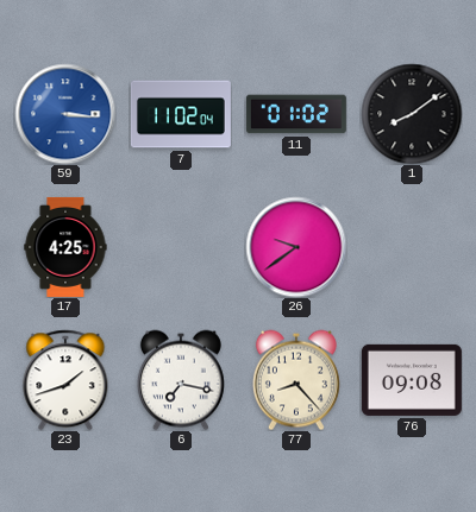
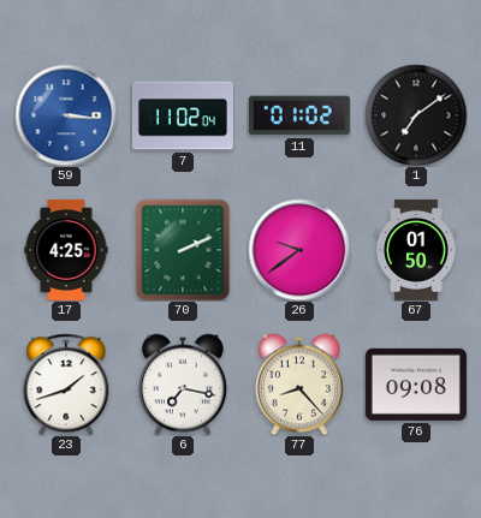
1: 8:09 -> 7:09
70: none -> 2:11
67: none -> 01:50
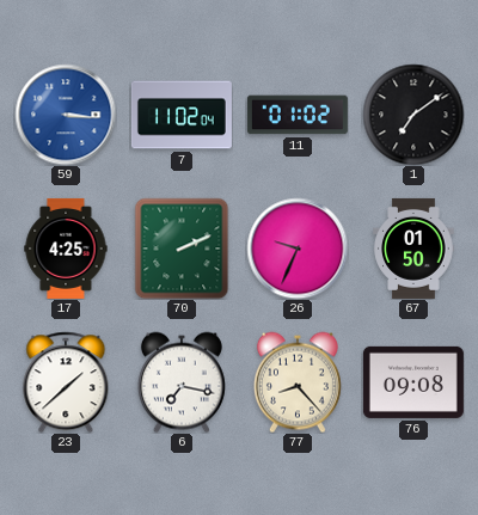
26: 9:39 -> 9:34
23: 1:42 -> 1:38
